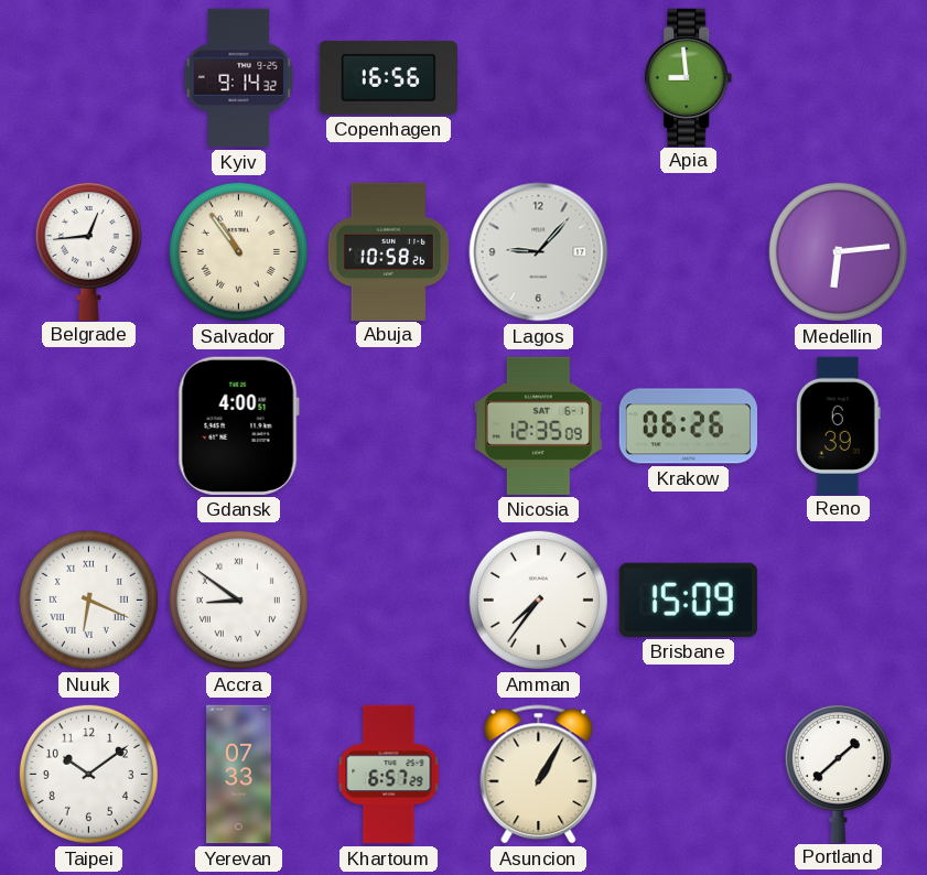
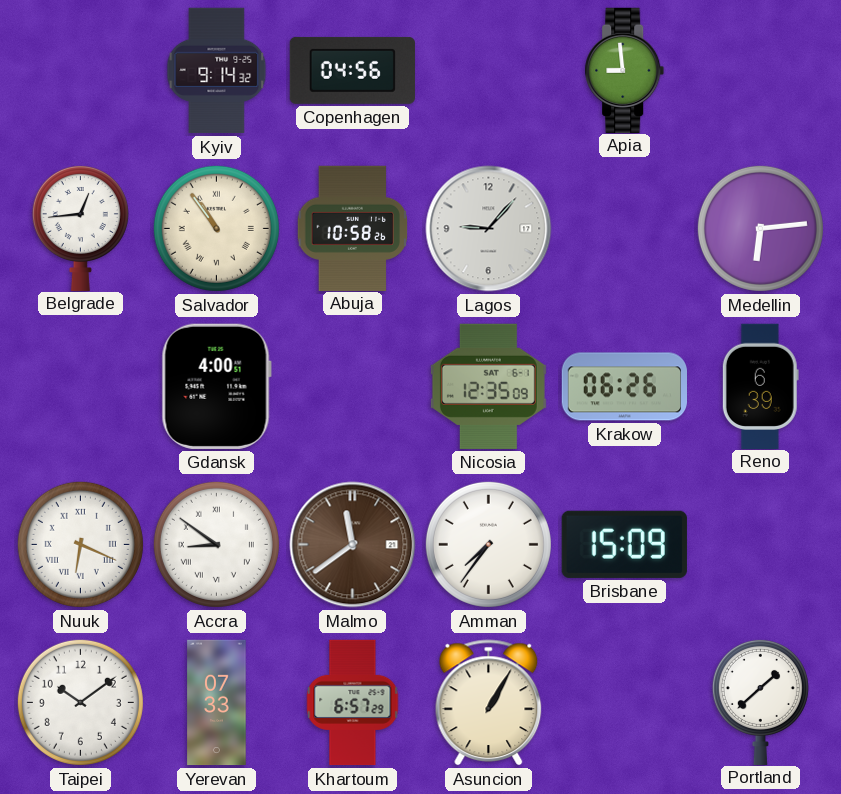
Copenhagen: 16:56 -> 04:56
Malmo: none -> 11:39
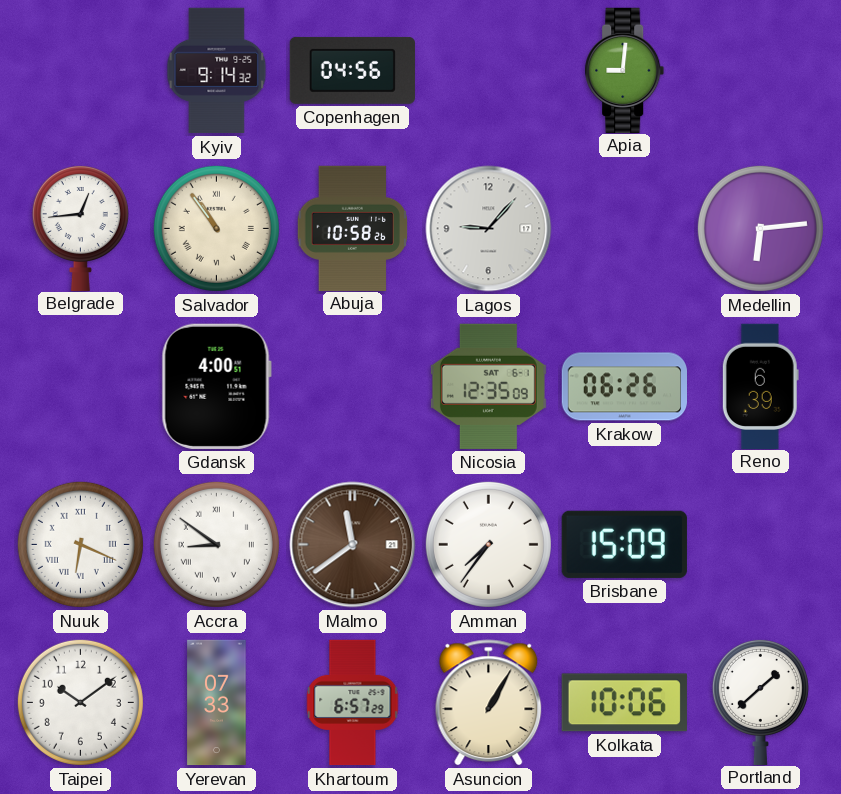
Apia: 8:59 -> 9:01
Kolkata: none -> 10:06
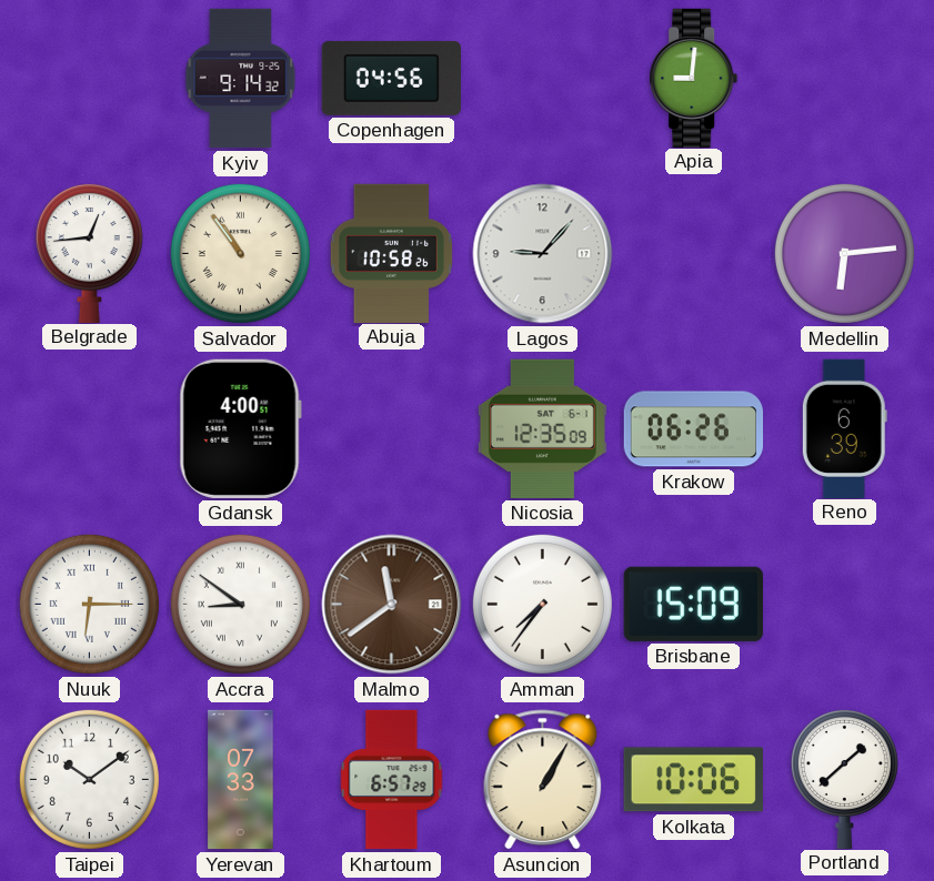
Nuuk: 6:19 -> 6:15
